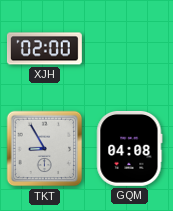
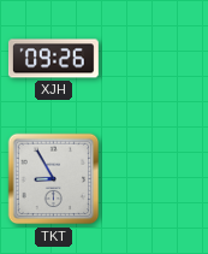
XJH: 02:00 -> 09:26
GQM: 04:08 -> none
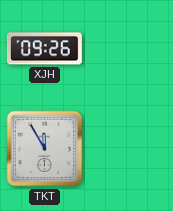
TKT: 8:55 -> 11:55
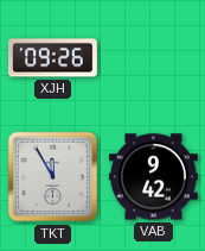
VAB: none -> 9:42
